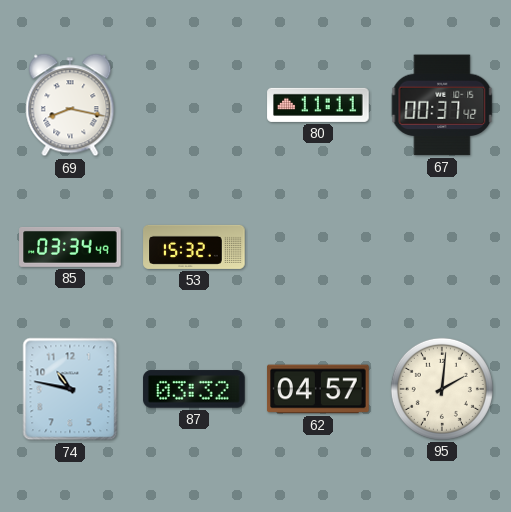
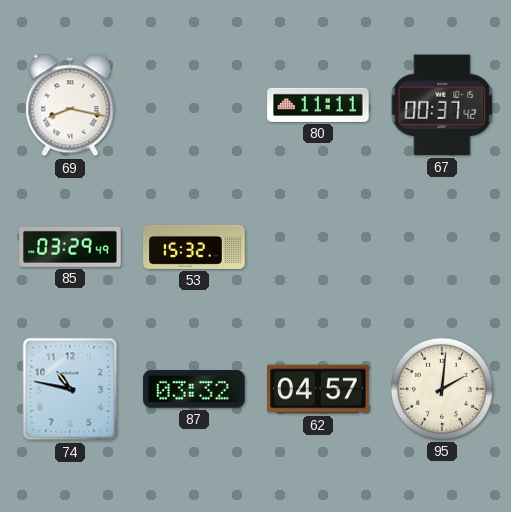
85: 03:34 -> 03:29
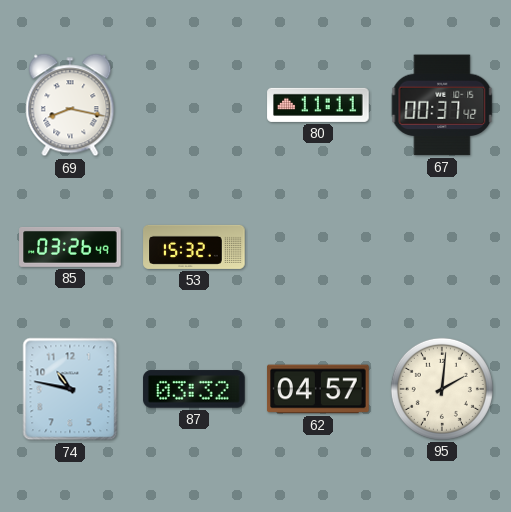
85: 03:29 -> 03:26
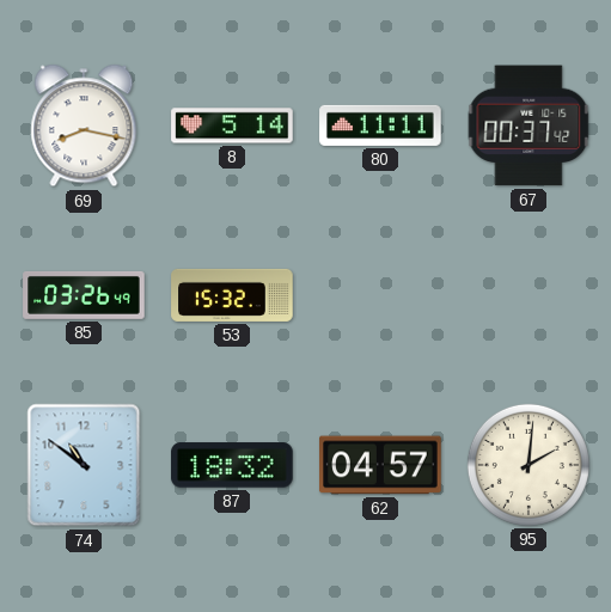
8: none -> 5:14
74: 10:47 -> 10:51
87: 03:32 -> 18:32
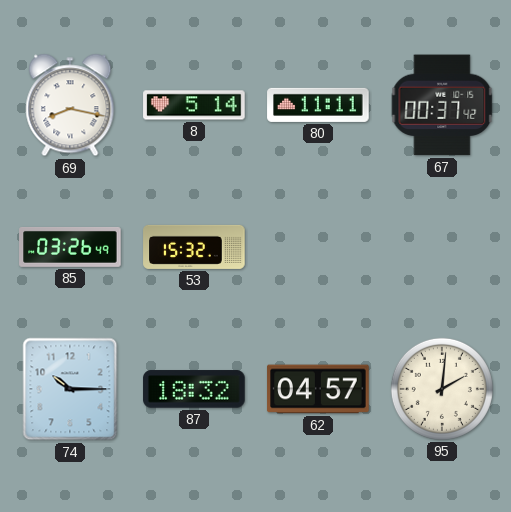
74: 10:51 -> 10:15
